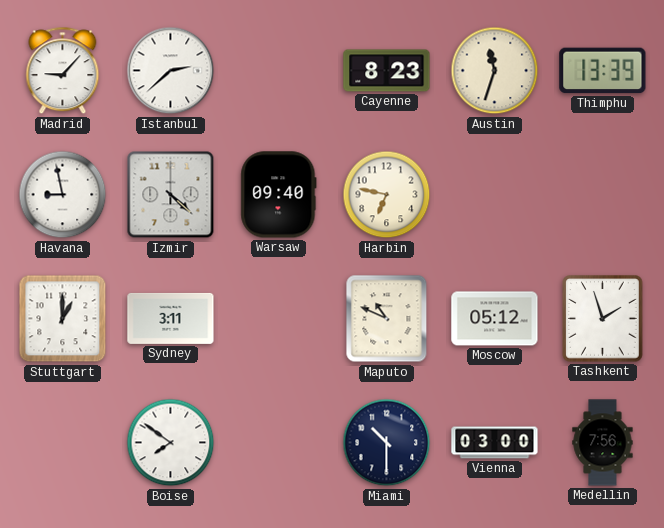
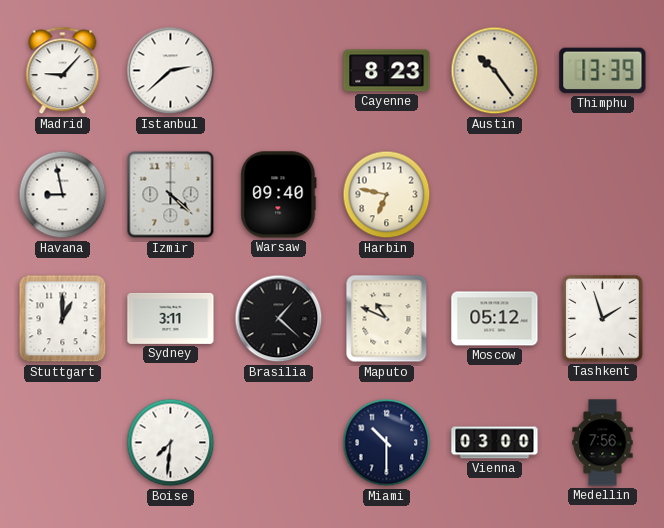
Austin: 11:33 -> 10:24
Brasilia: none -> 1:22
Boise: 7:51 -> 7:31
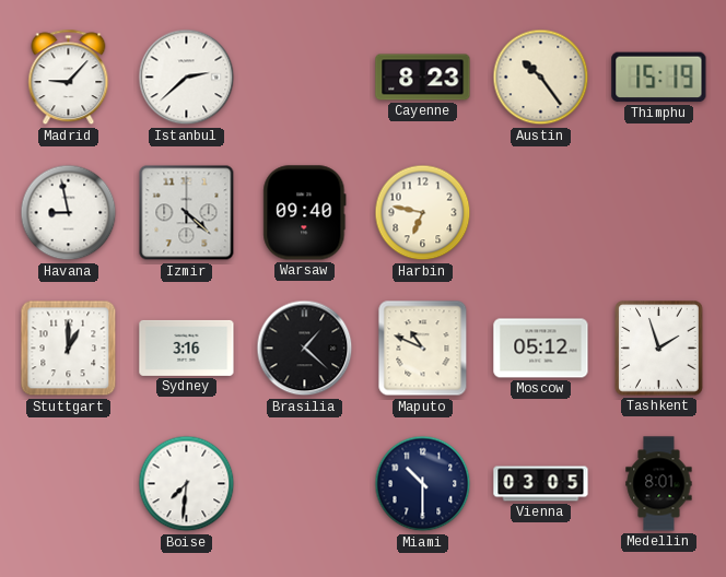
Thimphu: 13:39 -> 15:19
Sydney: 3:11 -> 3:16
Vienna: 03:00 -> 03:05
Medellin: 7:56 -> 8:01
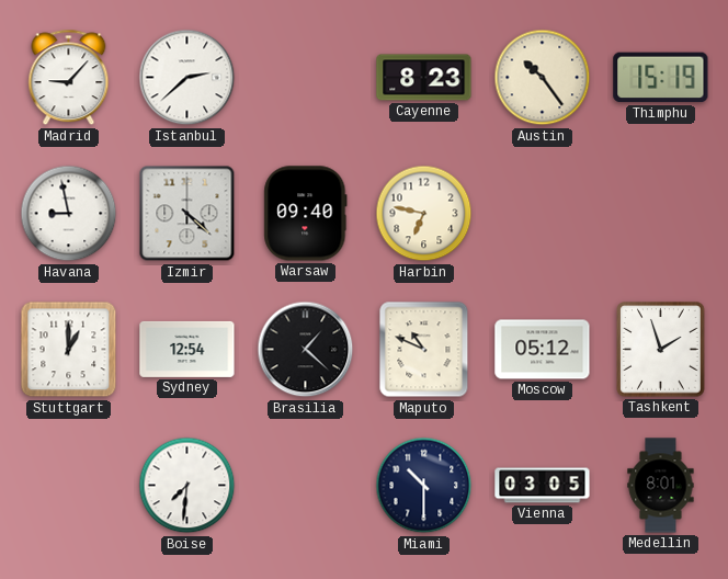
Sydney: 3:16 -> 12:54
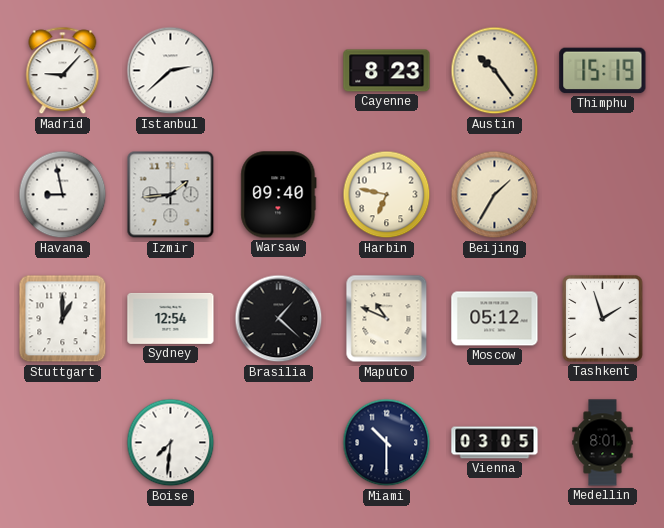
Izmir: 4:22 -> 1:44
Beijing: none -> 1:35
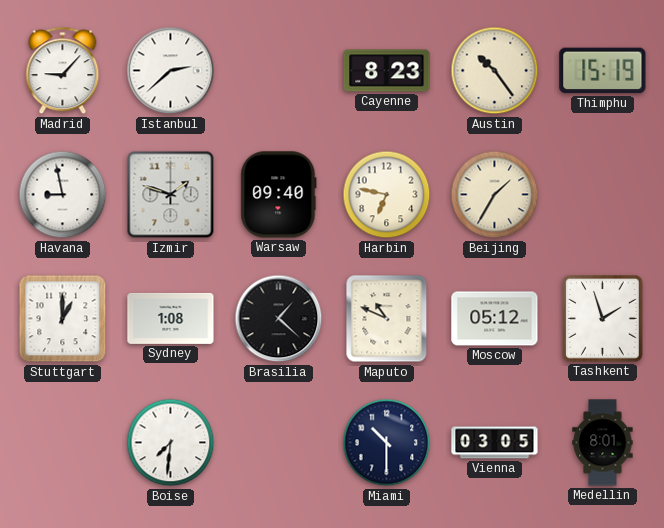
Izmir: 1:44 -> 1:48
Sydney: 12:54 -> 1:08
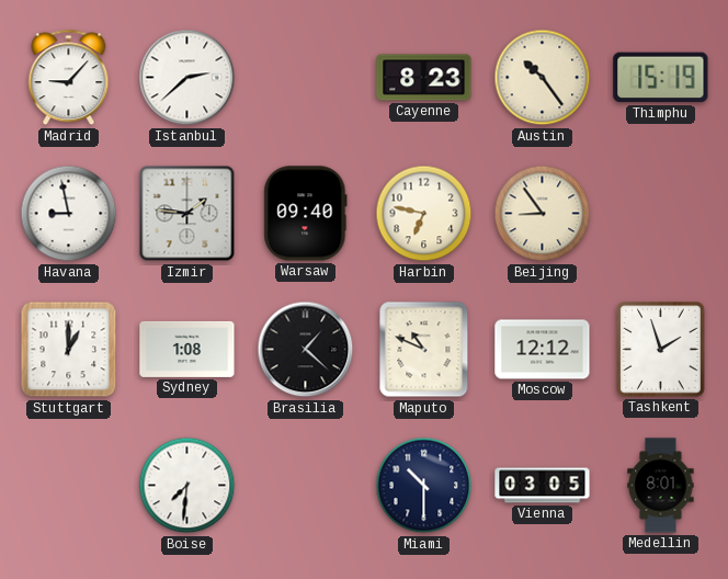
Izmir: 1:48 -> 1:46
Beijing: 1:35 -> 8:54
Moscow: 05:12 -> 12:12
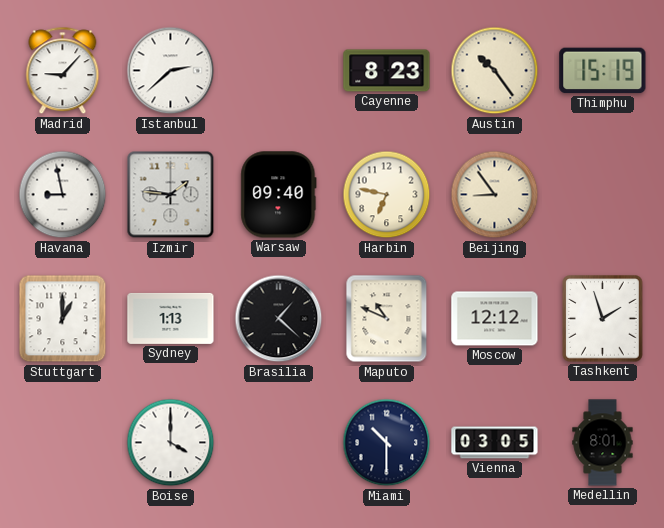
Sydney: 1:08 -> 1:13
Boise: 7:31 -> 4:00
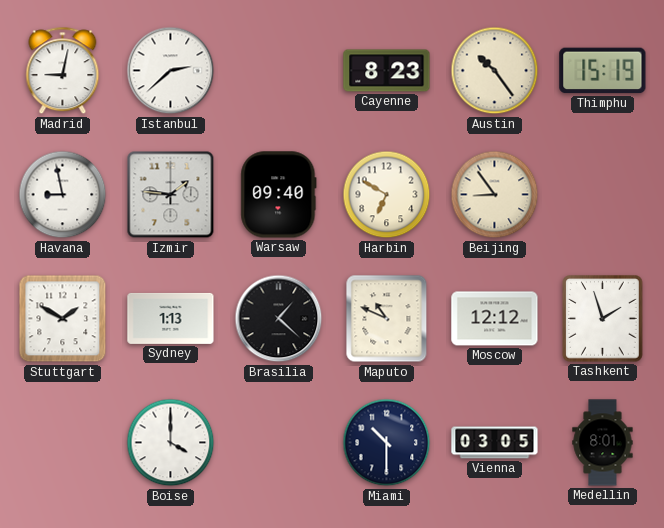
Madrid: 9:07 -> 9:02
Harbin: 6:47 -> 6:50
Stuttgart: 1:00 -> 1:50
